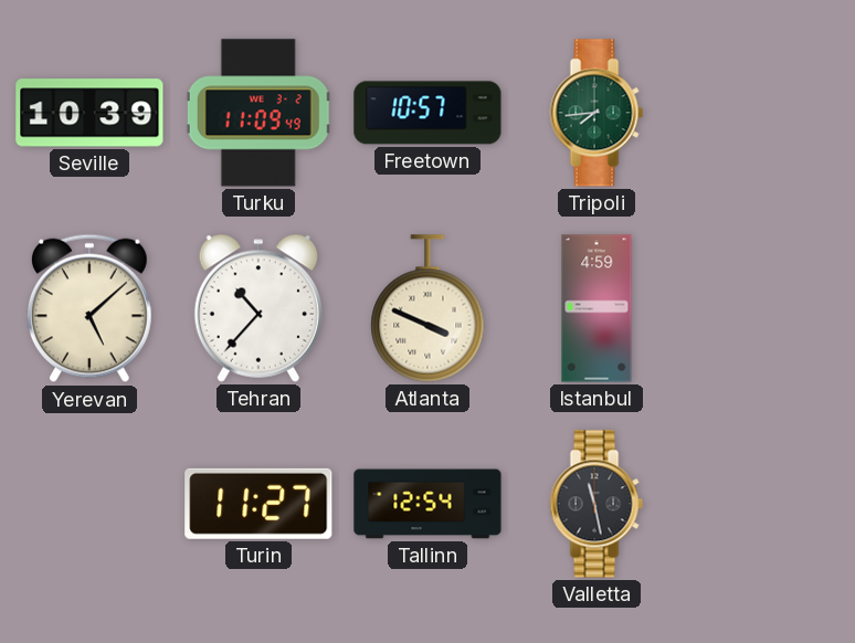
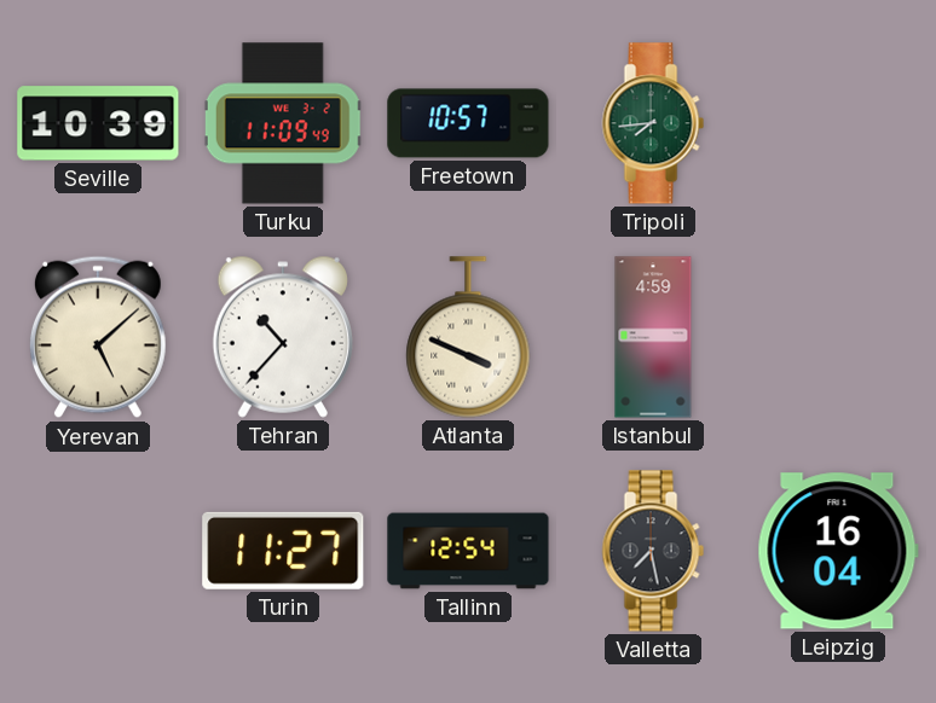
Valletta: 11:28 -> 7:28
Leipzig: none -> 16:04
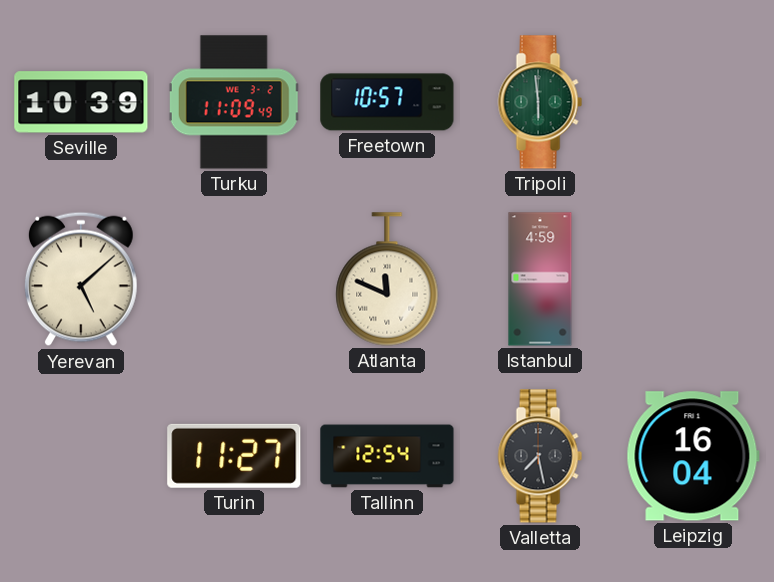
Tripoli: 7:44 -> 5:59
Tehran: 10:37 -> none
Atlanta: 3:49 -> 11:49
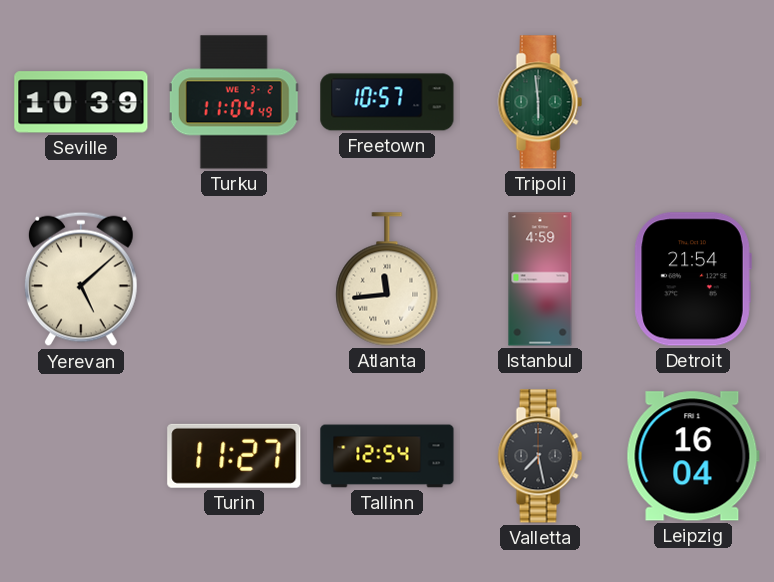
Turku: 11:09 -> 11:04
Atlanta: 11:49 -> 11:44
Detroit: none -> 21:54
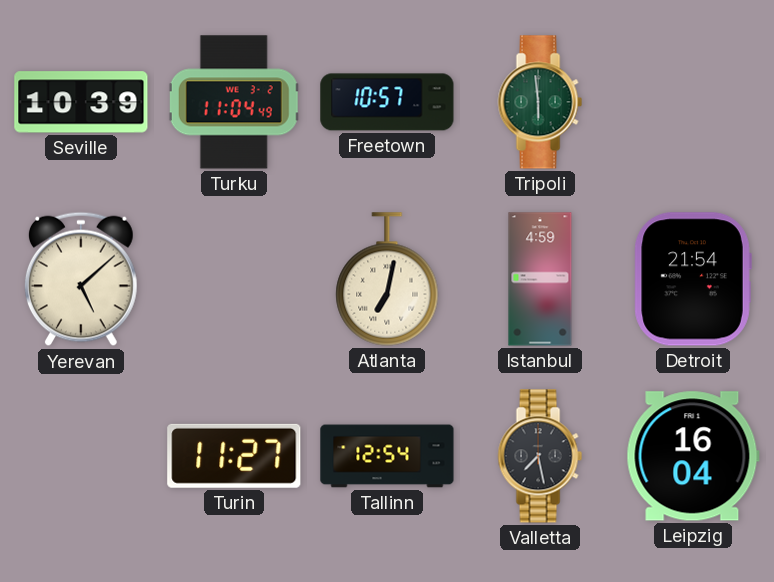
Atlanta: 11:44 -> 7:02
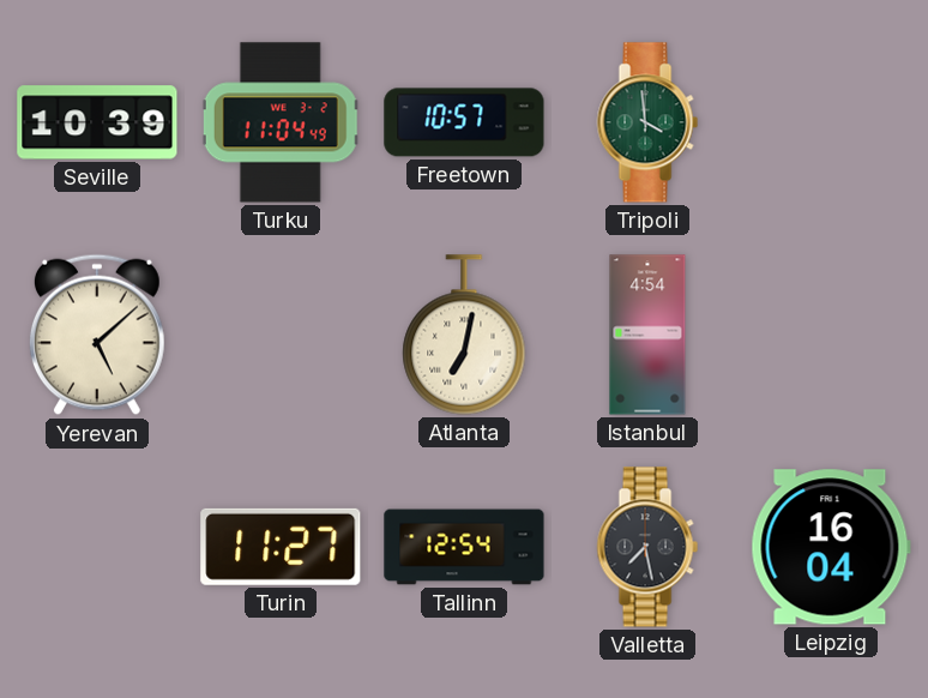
Tripoli: 5:59 -> 3:59
Istanbul: 4:59 -> 4:54
Detroit: 21:54 -> none
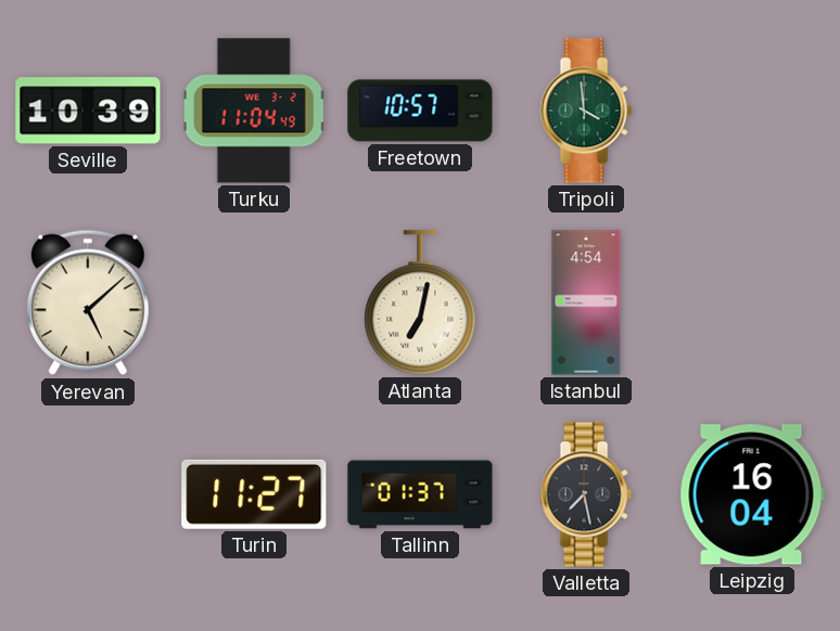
Tallinn: 12:54 -> 01:37
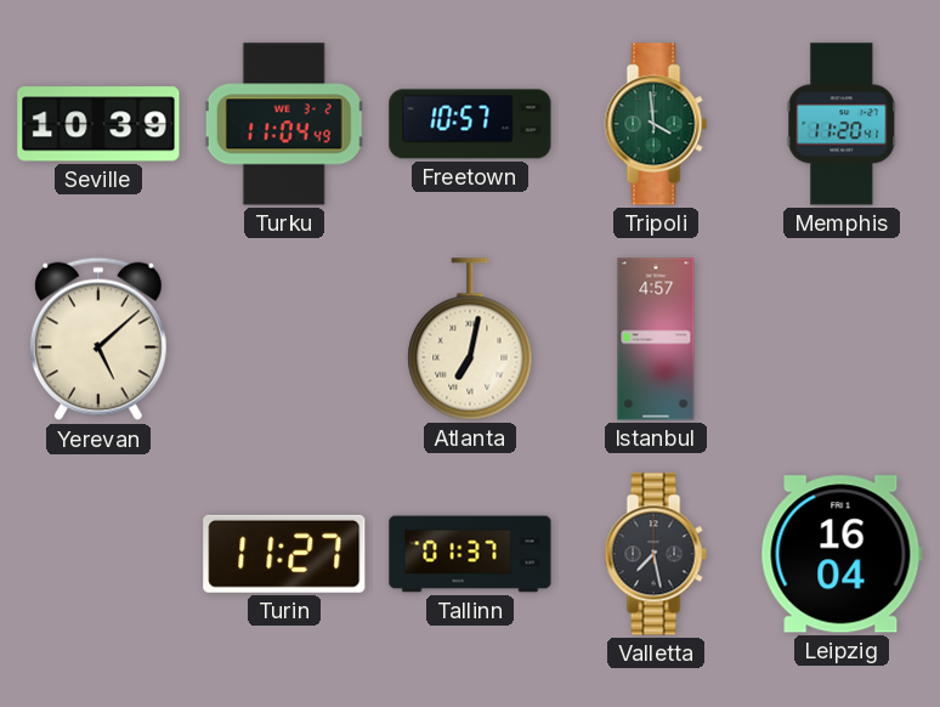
Memphis: none -> 11:20
Istanbul: 4:54 -> 4:57
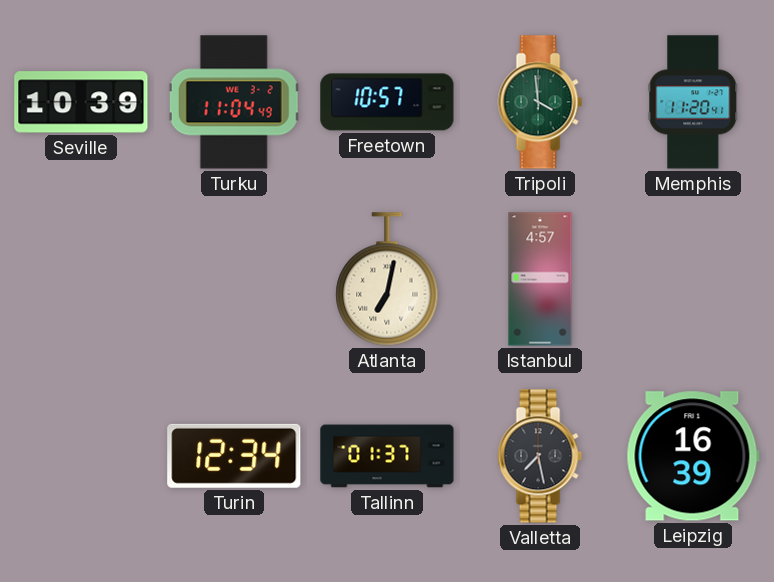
Yerevan: 5:08 -> none
Turin: 11:27 -> 12:34
Leipzig: 16:04 -> 16:39
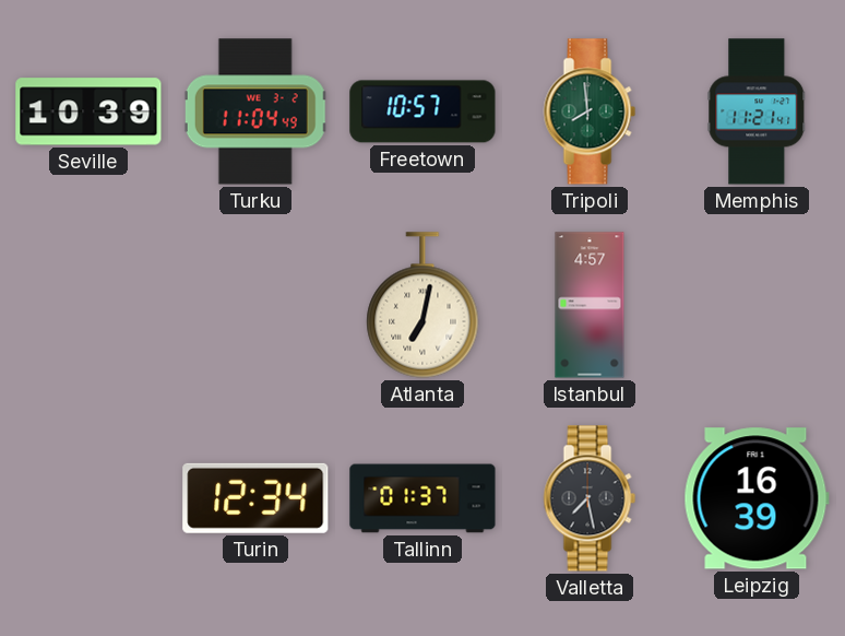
Tripoli: 3:59 -> 7:59
Memphis: 11:20 -> 11:21
